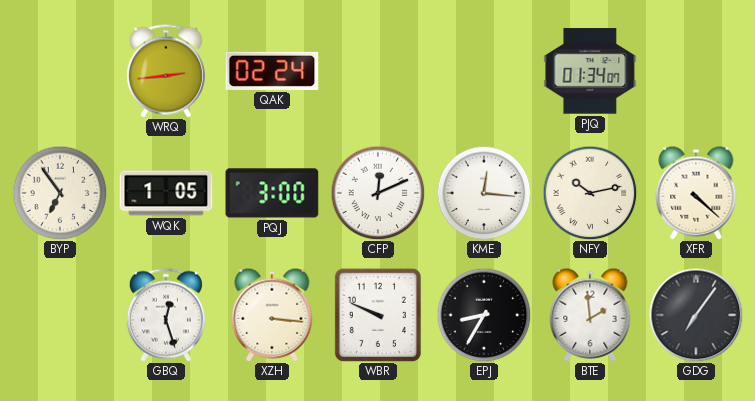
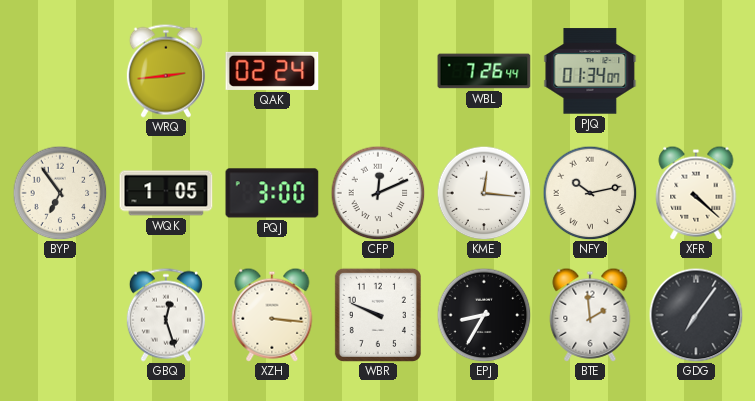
WBL: none -> 7:26
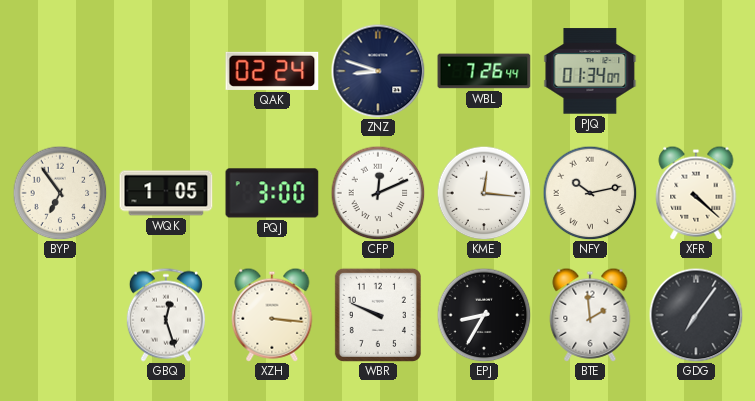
WRQ: 2:44 -> none
ZNZ: none -> 8:48
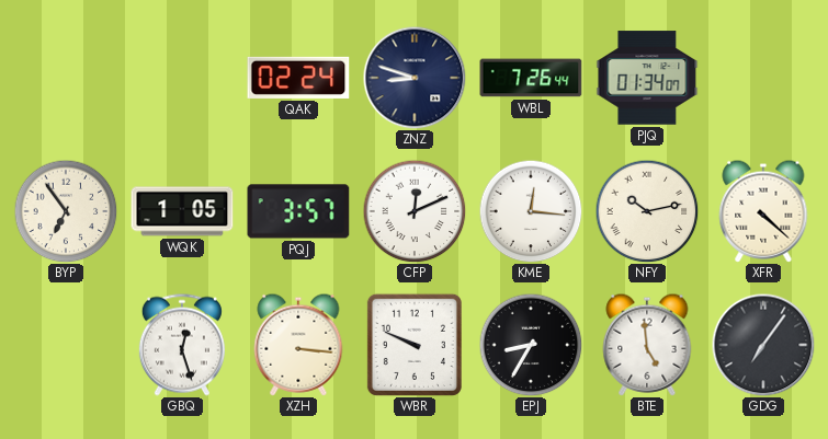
PQJ: 3:00 -> 3:57
BTE: 1:59 -> 4:59
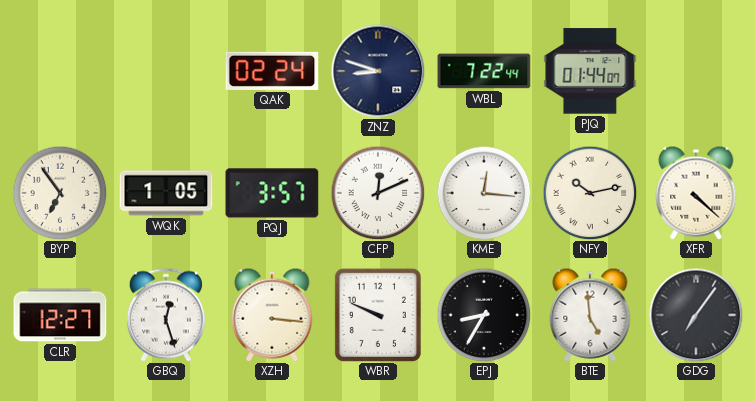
WBL: 7:26 -> 7:22
PJQ: 01:34 -> 01:44
CLR: none -> 12:27
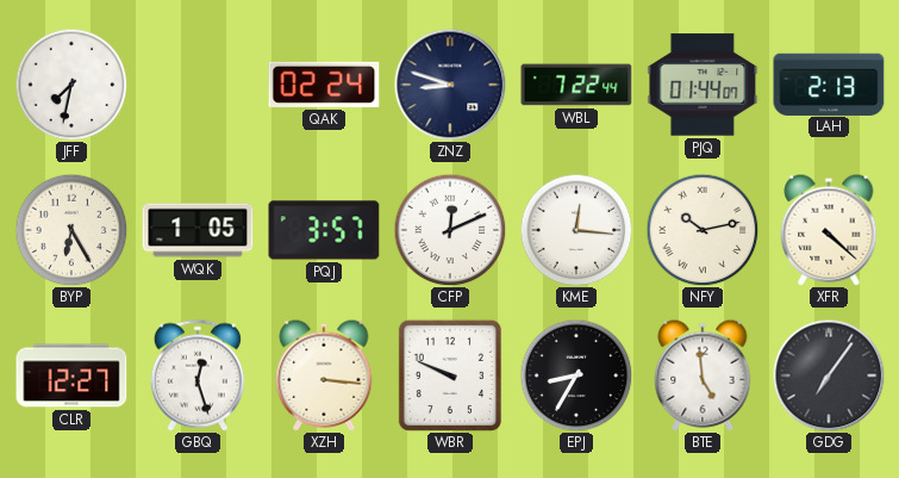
JFF: none -> 7:32
LAH: none -> 2:13
BYP: 6:54 -> 6:25
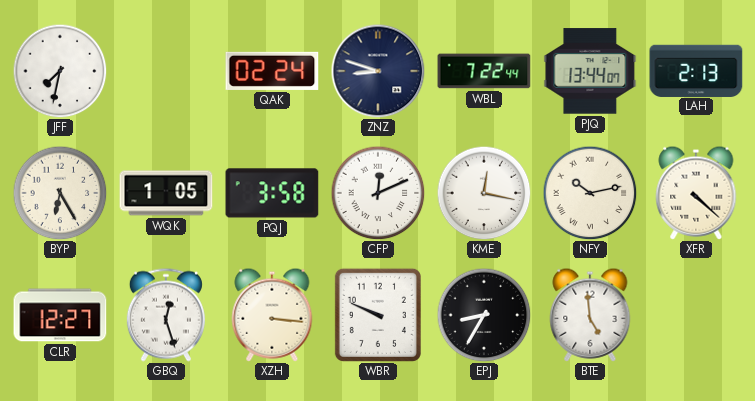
PJQ: 01:44 -> 13:44
PQJ: 3:57 -> 3:58
KME: 12:16 -> 12:17
GDG: 7:06 -> none
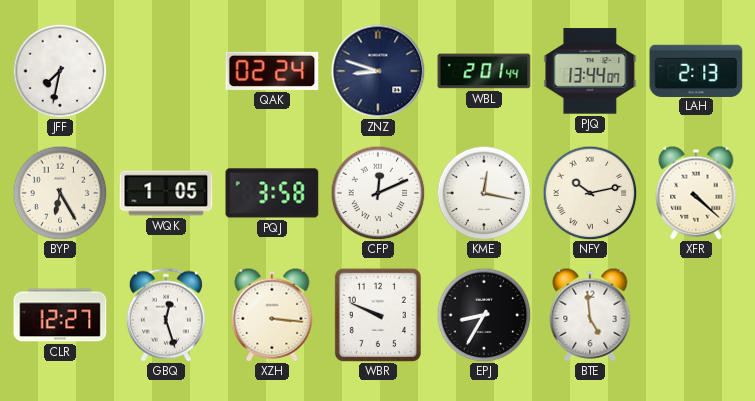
WBL: 7:22 -> 2:01
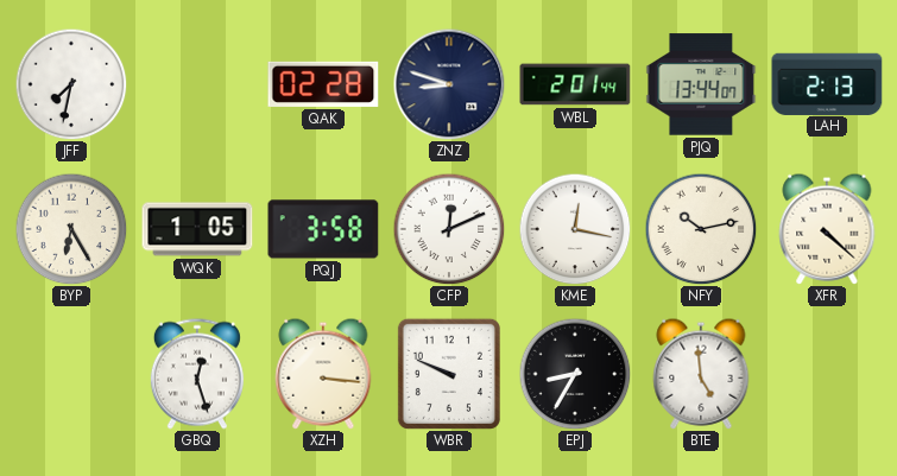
QAK: 02:24 -> 02:28
CLR: 12:27 -> none
